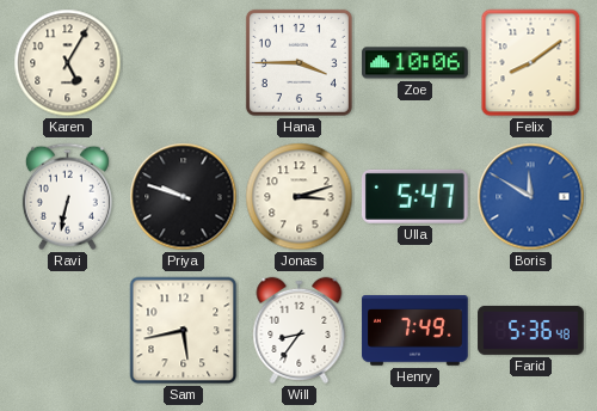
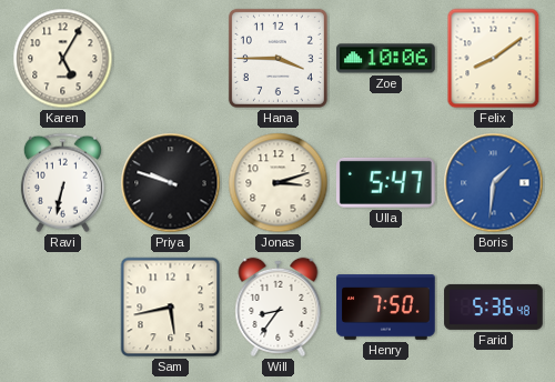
Boris: 11:50 -> 1:31
Henry: 7:49 -> 7:50
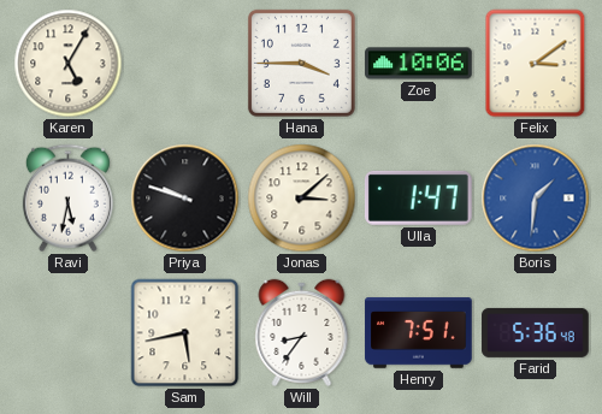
Felix: 8:09 -> 3:09
Ravi: 6:32 -> 5:32
Jonas: 3:12 -> 3:08
Ulla: 5:47 -> 1:47
Henry: 7:50 -> 7:51
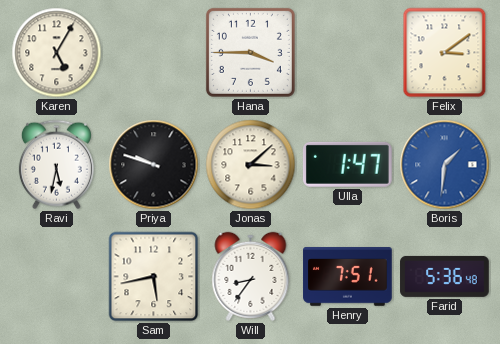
Zoe: 10:06 -> none
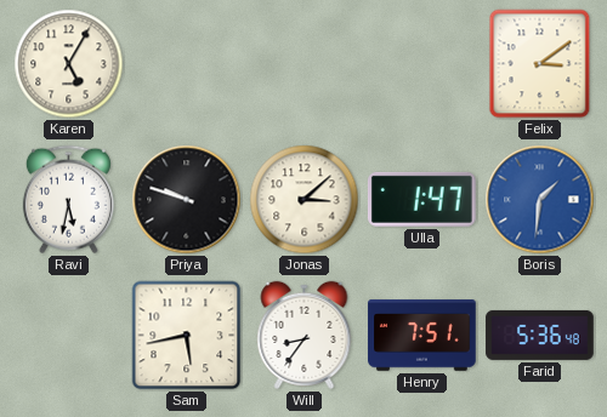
Hana: 3:45 -> none
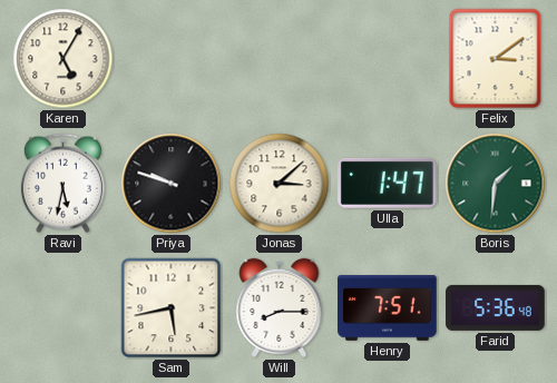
Boris dial: blue -> green
Will: 8:36 -> 8:15
